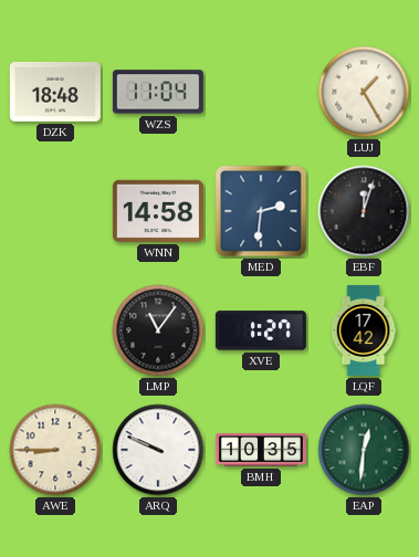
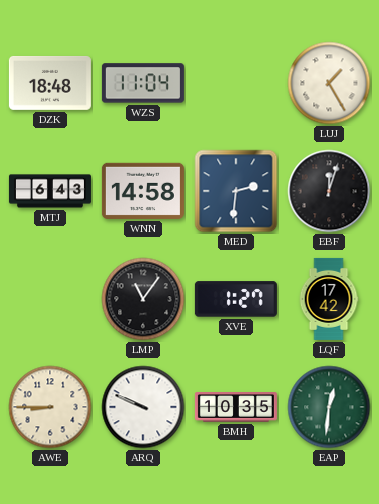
MTJ: none -> 6:43
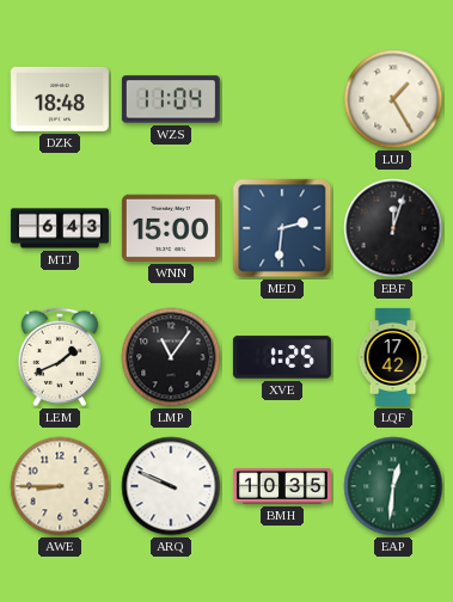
WNN: 14:58 -> 15:00
LEM: none -> 1:41
XVE: 1:27 -> 1:25
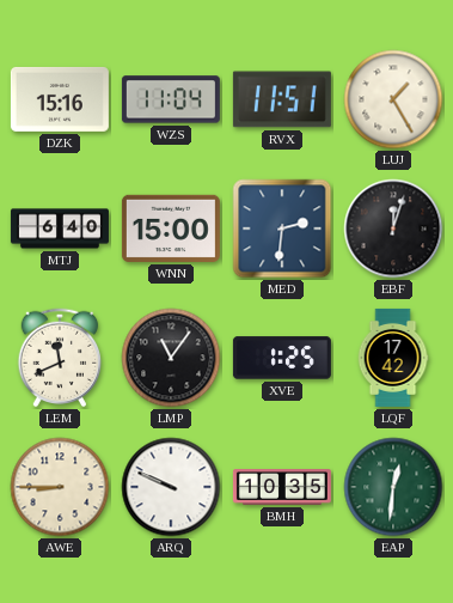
DZK: 18:48 -> 15:16
RVX: none -> 11:51
MTJ: 6:43 -> 6:40
LEM: 1:41 -> 11:41
